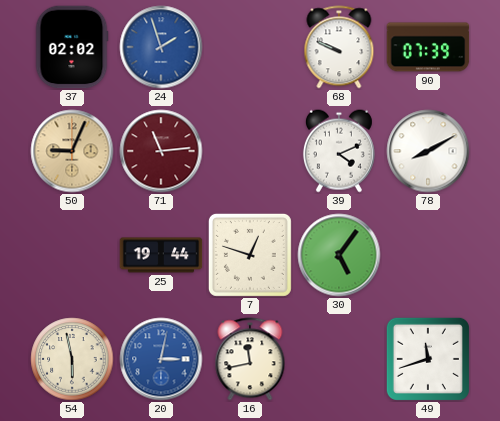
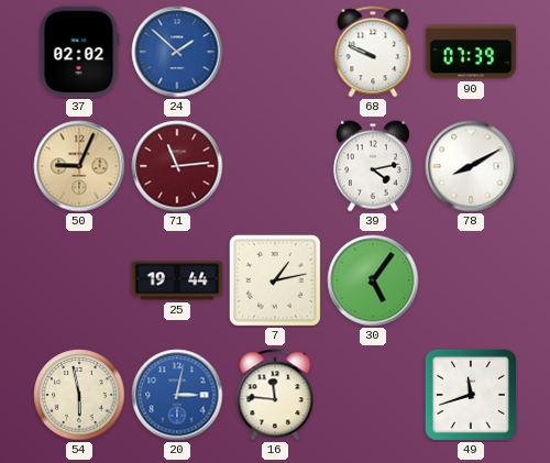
24: 1:57 -> 1:52
39: 4:11 -> 4:13
7: 12:48 -> 1:13
16: 11:43 -> 11:46
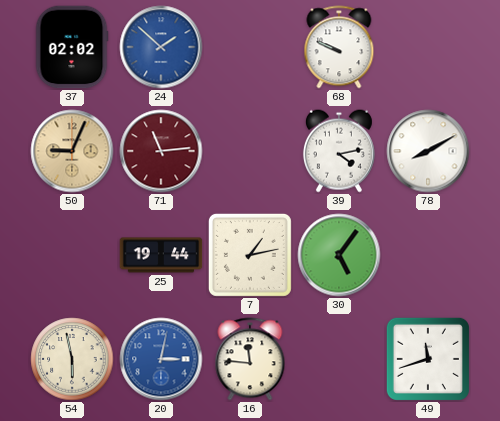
90: 07:39 -> none
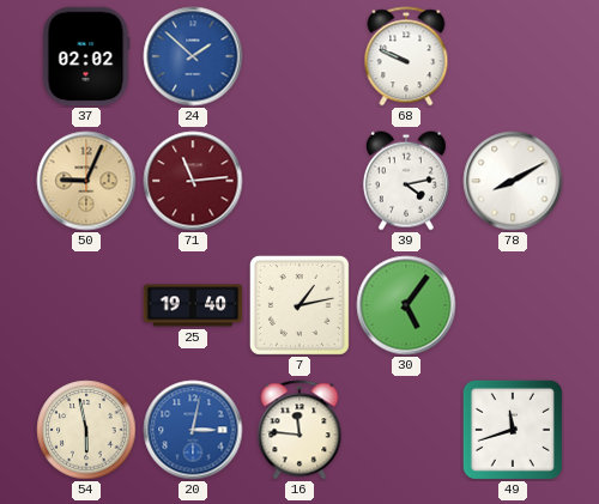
25: 19:44 -> 19:40
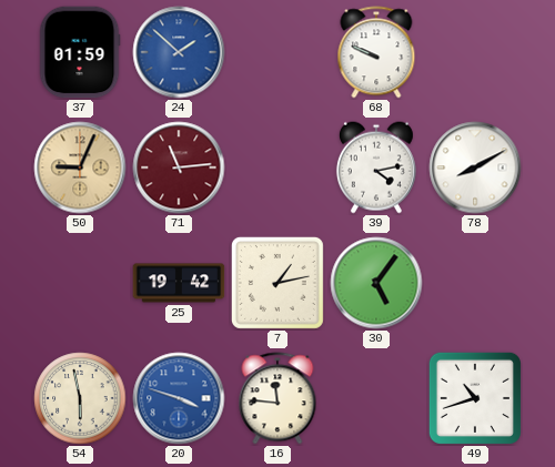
37: 02:02 -> 01:59
25: 19:40 -> 19:42
20: 3:02 -> 3:48
49: 11:42 -> 10:42
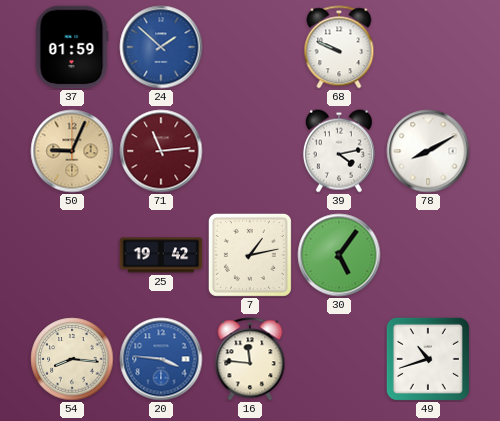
54: 5:58 -> 8:16
20: 3:48 -> 3:46
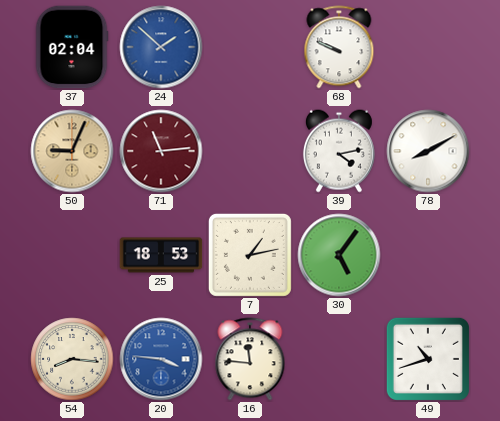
37: 01:59 -> 02:04
25: 19:42 -> 18:53
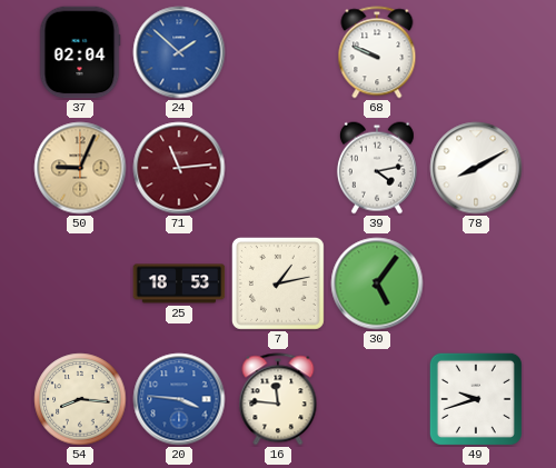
49: 10:42 -> 9:42
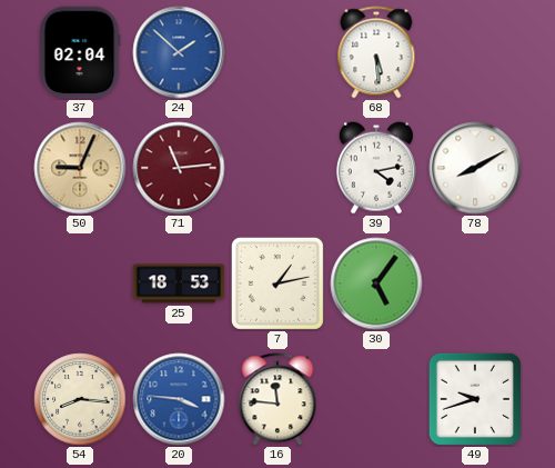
68: 9:49 -> 5:29
